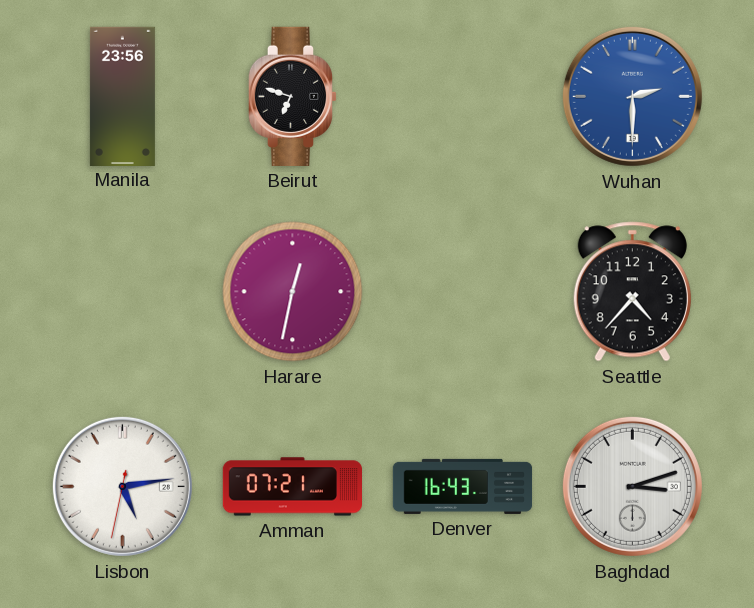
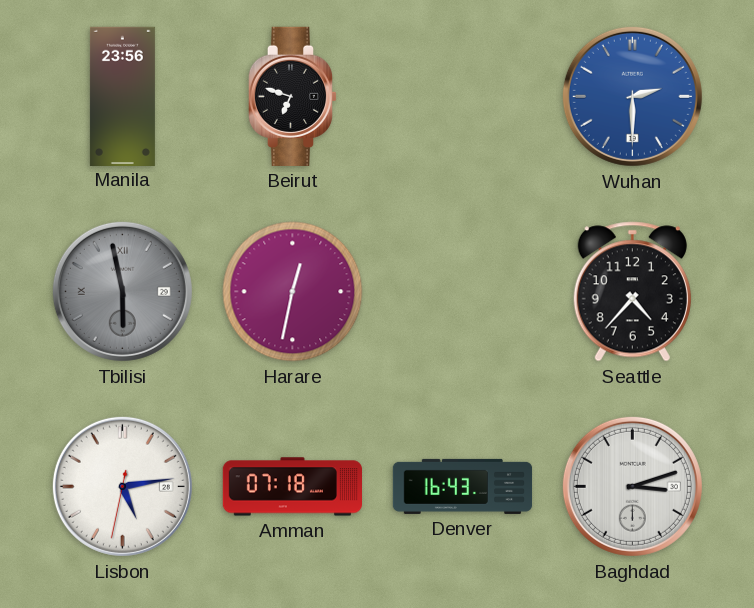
Tbilisi: none -> 5:58
Amman: 07:21 -> 07:18
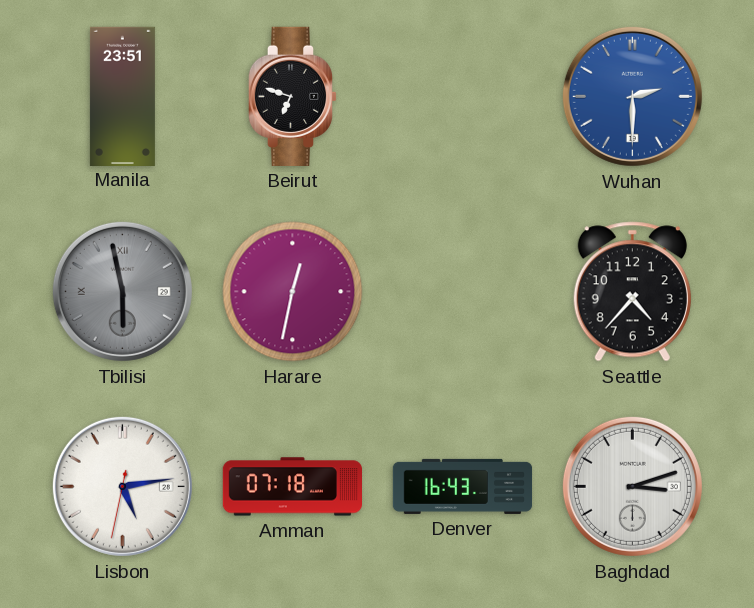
Manila: 23:56 -> 23:51
